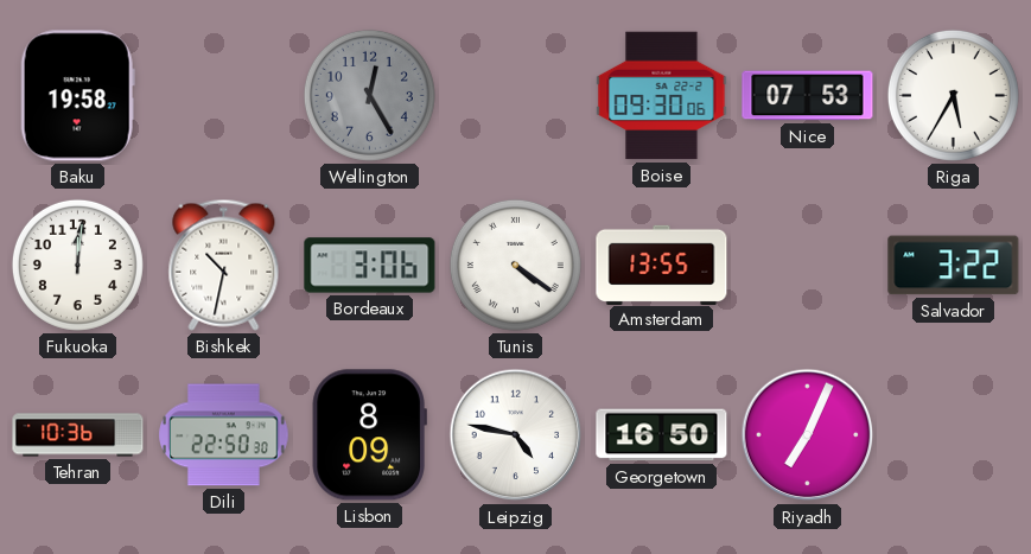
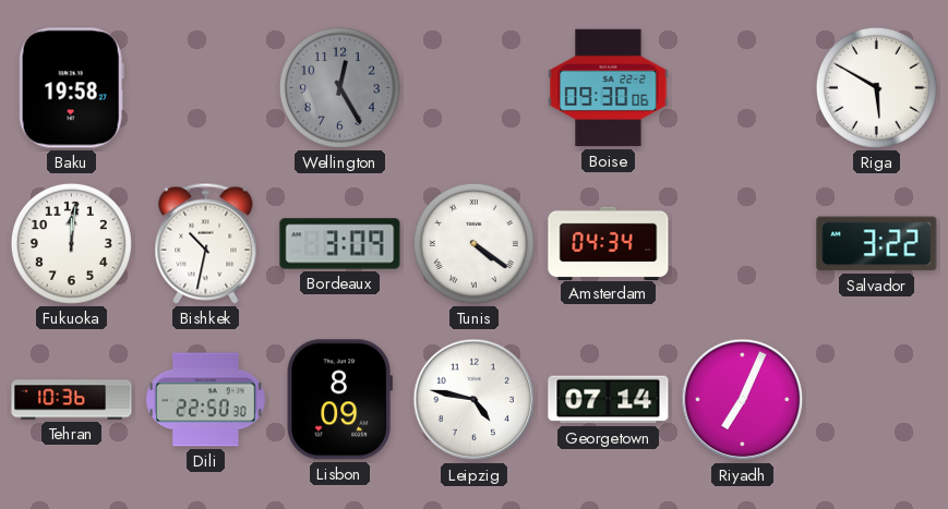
Nice: 07:53 -> none
Riga: 5:35 -> 5:50
Bordeaux: 3:06 -> 3:09
Amsterdam: 13:55 -> 04:34
Georgetown: 16:50 -> 07:14
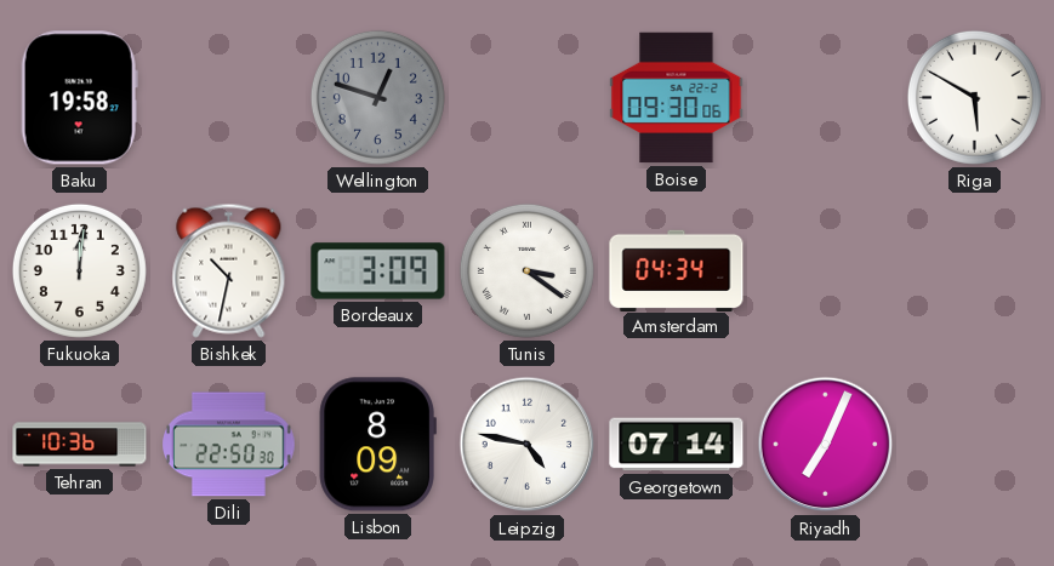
Wellington: 12:25 -> 12:48
Tunis: 4:21 -> 3:21
Salvador: 3:22 -> none
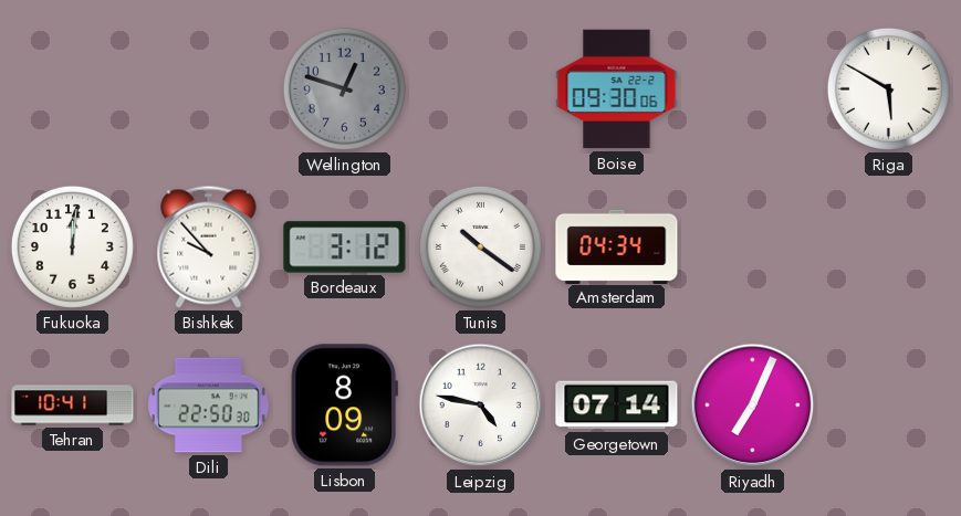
Baku: 19:58 -> none
Bishkek: 10:32 -> 9:53
Bordeaux: 3:09 -> 3:12
Tunis: 3:21 -> 10:21
Tehran: 10:36 -> 10:41
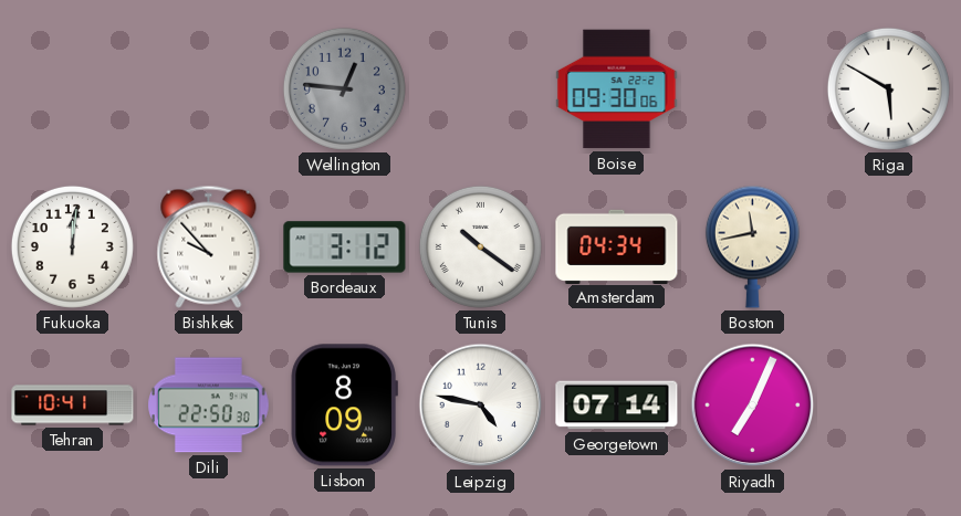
Wellington: 12:48 -> 12:46
Boston: none -> 11:43
